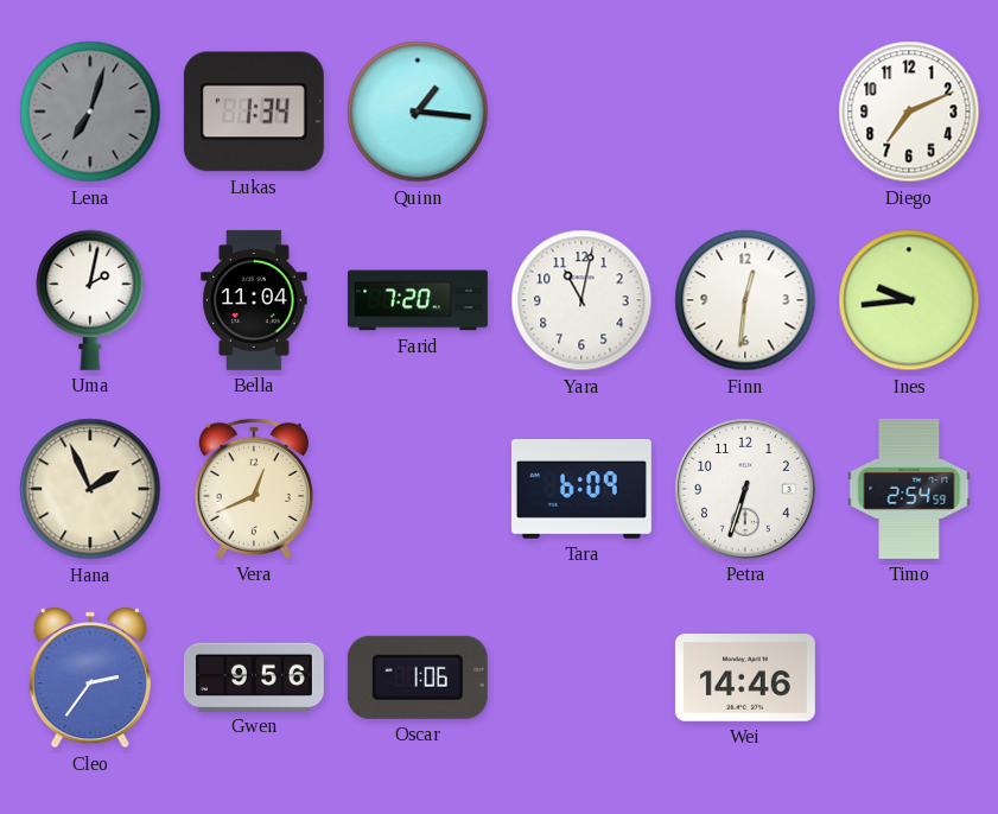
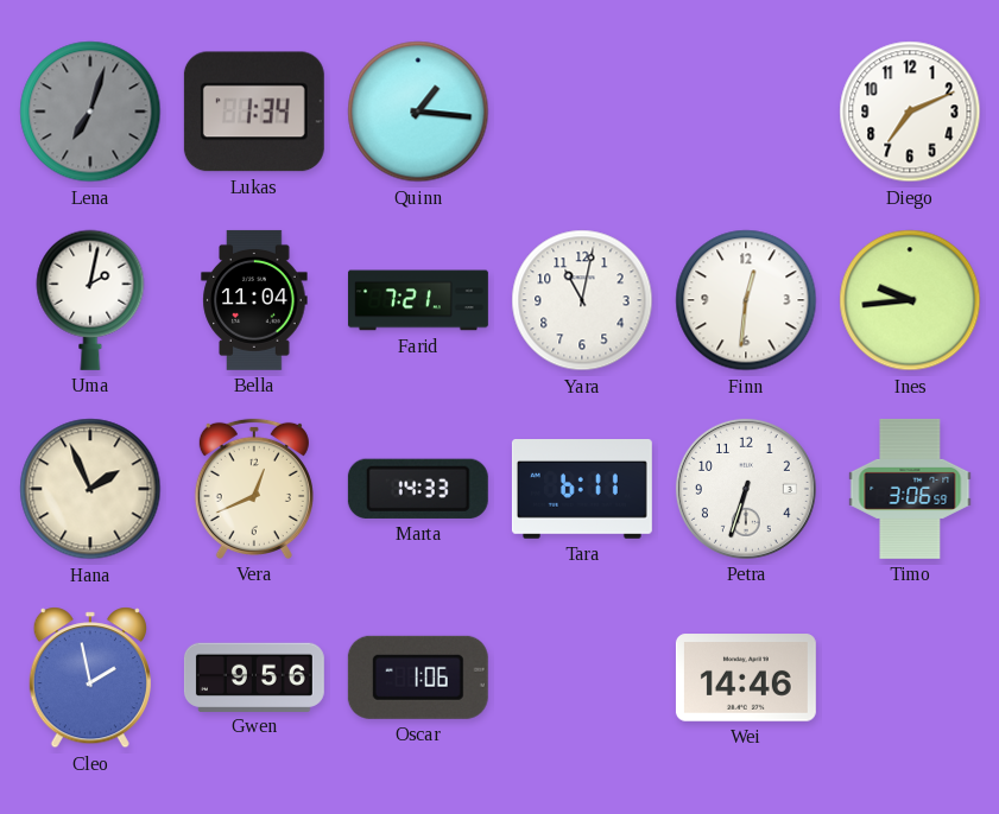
Farid: 7:20 -> 7:21
Marta: none -> 14:33
Tara: 6:09 -> 6:11
Timo: 2:54 -> 3:06
Cleo: 2:36 -> 1:58
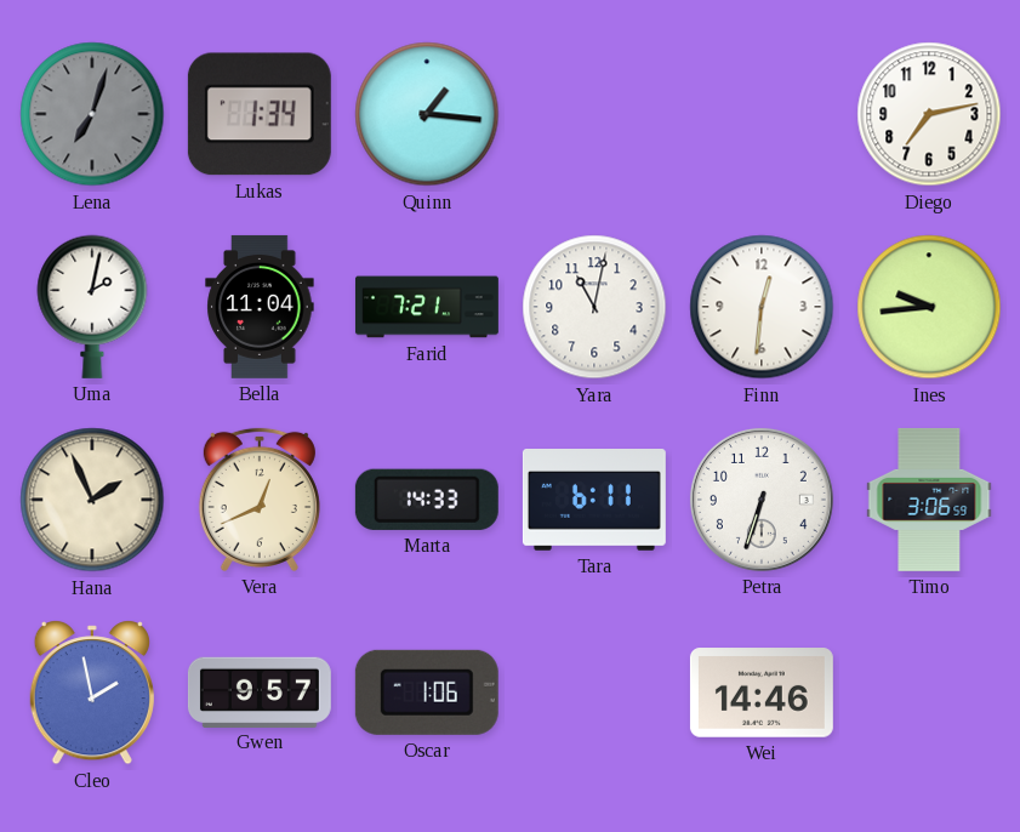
Diego: 7:11 -> 7:13
Gwen: 9:56 -> 9:57
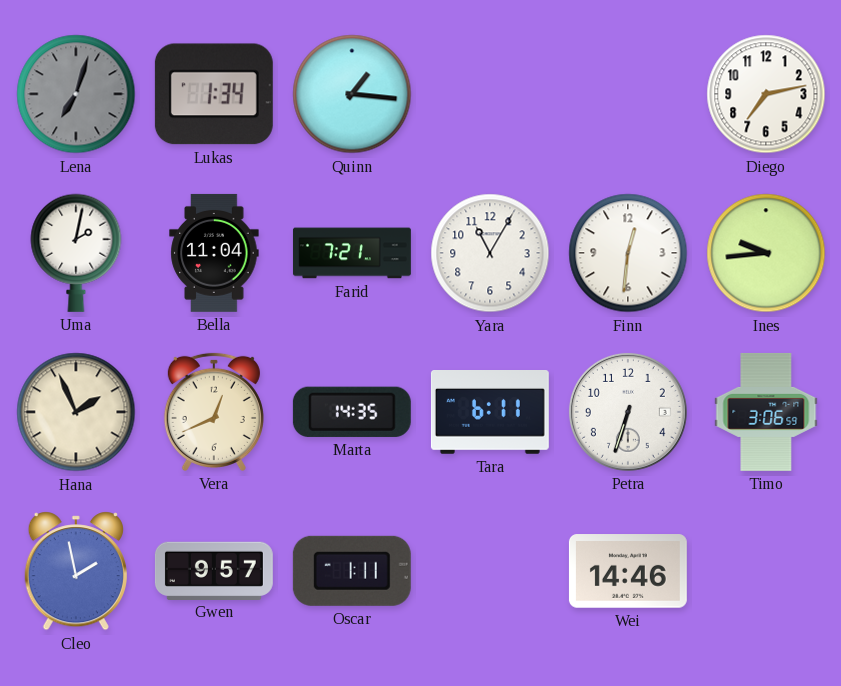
Yara: 11:02 -> 11:05
Marta: 14:33 -> 14:35
Oscar: 1:06 -> 1:11
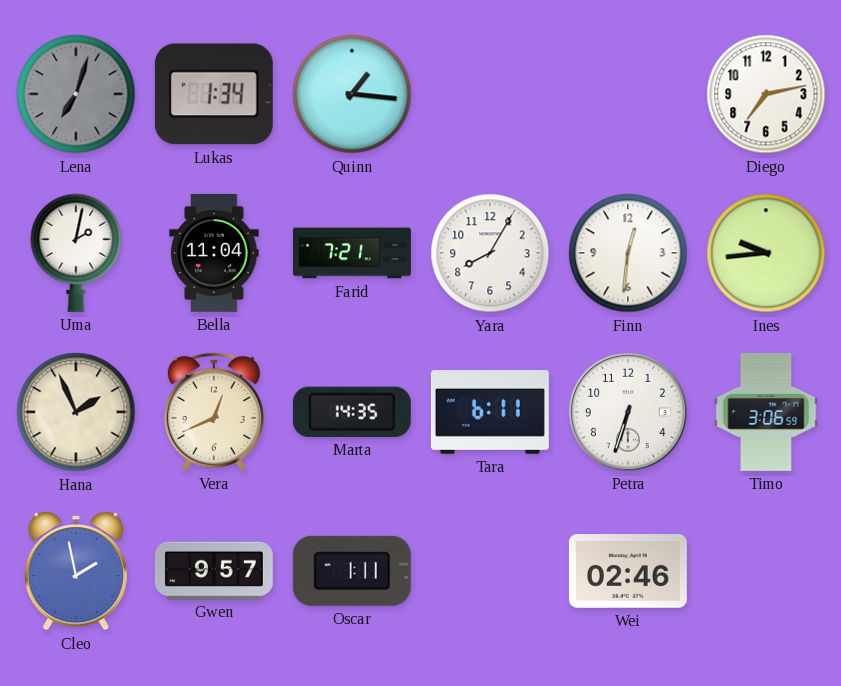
Yara: 11:05 -> 8:05
Wei: 14:46 -> 02:46
